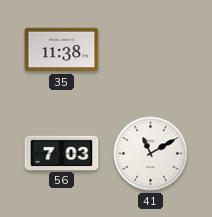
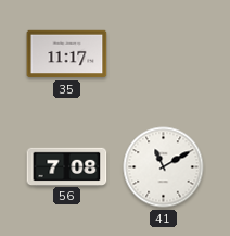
35: 11:38 -> 11:17
56: 7:03 -> 7:08
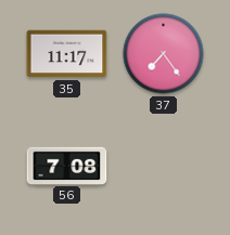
37: none -> 7:24
41: 11:10 -> none
